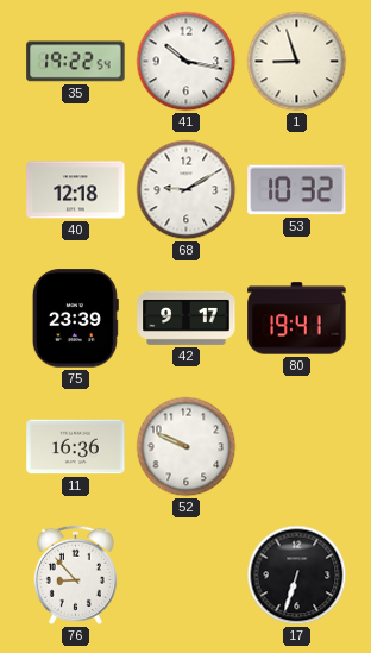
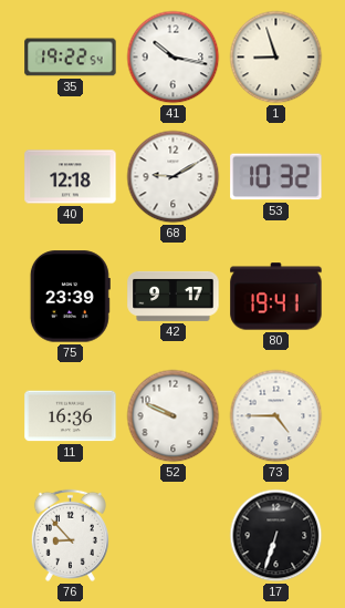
73: none -> 4:45
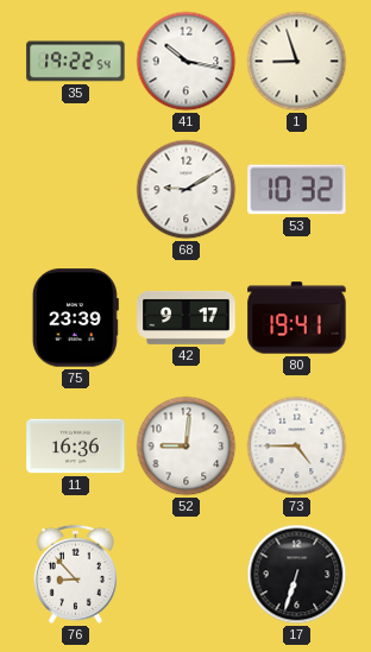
40: 12:18 -> none
52: 9:49 -> 9:01
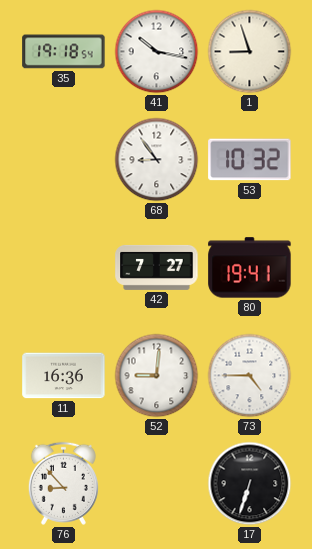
35: 19:22 -> 19:18
68: 9:10 -> 8:54
75: 23:39 -> none
42: 9:17 -> 7:27
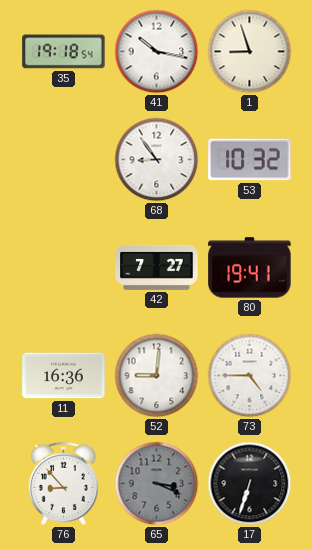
65: none -> 3:19
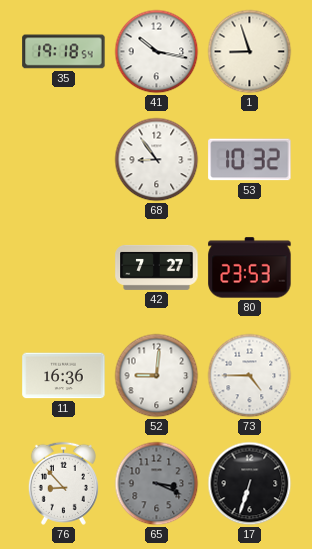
80: 19:41 -> 23:53
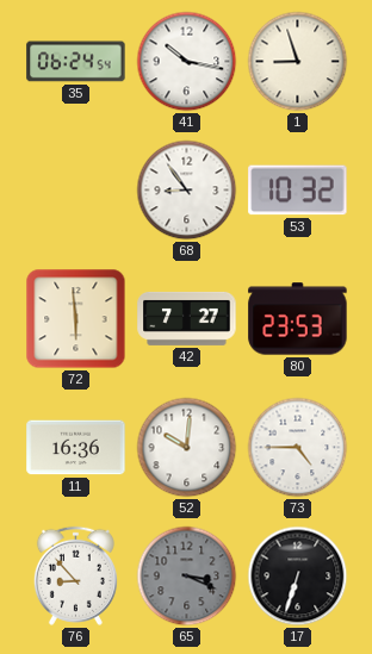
35: 19:18 -> 06:24
72: none -> 5:59
52: 9:01 -> 10:01
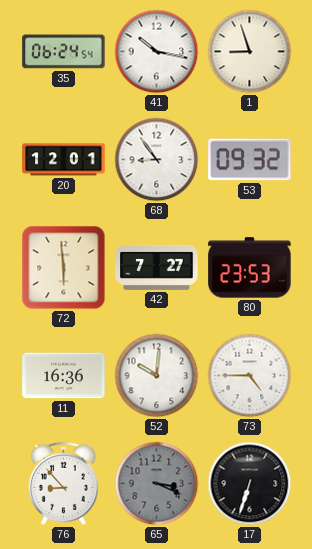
20: none -> 12:01
53: 10:32 -> 09:32
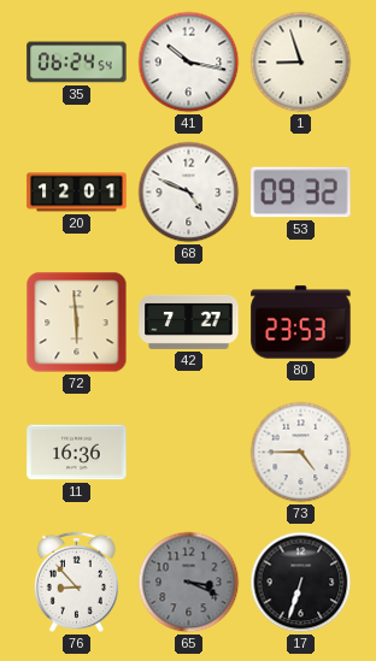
68: 8:54 -> 4:49
52: 10:01 -> none
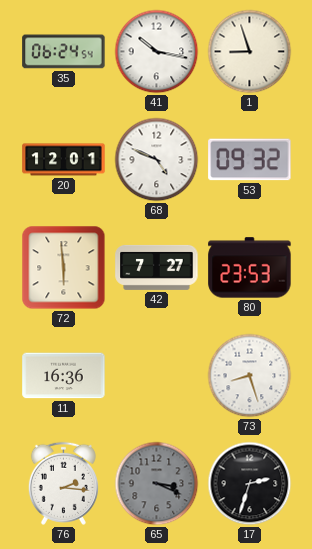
73: 4:45 -> 8:27
76: 8:53 -> 2:16
17: 6:33 -> 2:33
